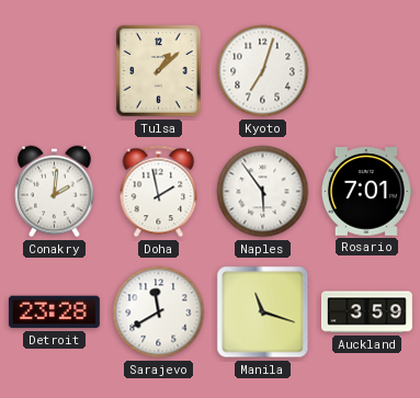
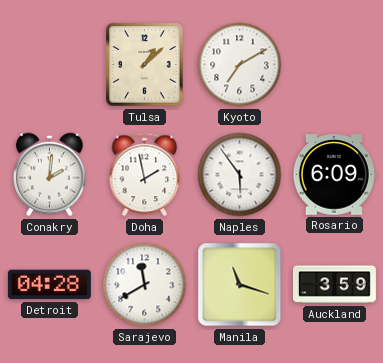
Kyoto: 7:03 -> 7:10
Rosario: 7:01 -> 6:09
Detroit: 23:28 -> 04:28
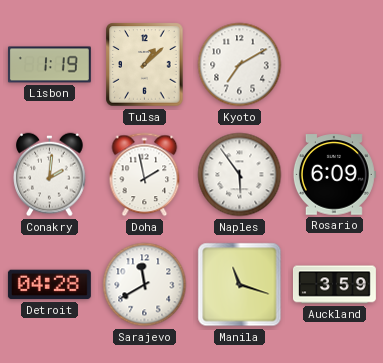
Lisbon: none -> 1:19
